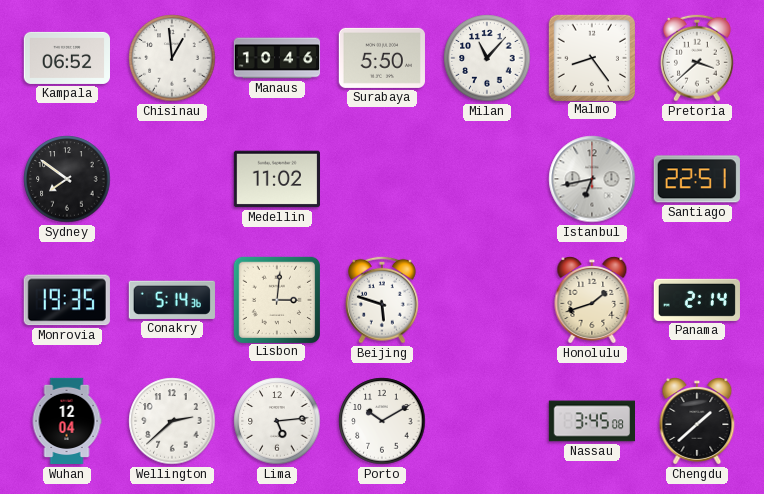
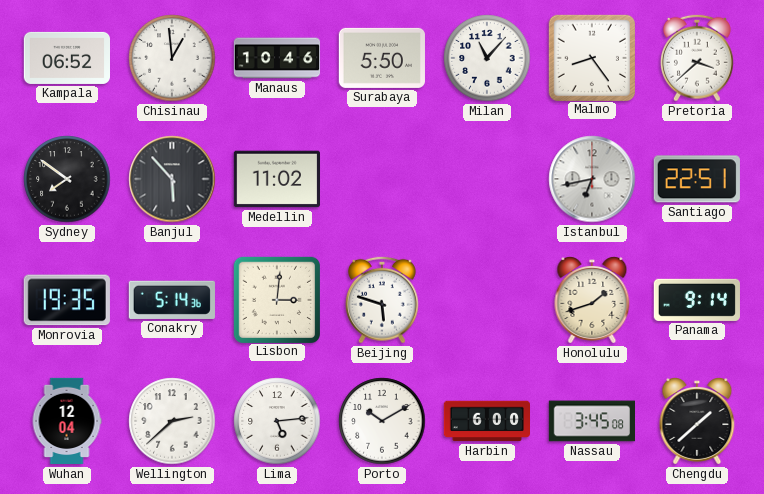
Banjul: none -> 5:53
Panama: 2:14 -> 9:14
Harbin: none -> 6:00
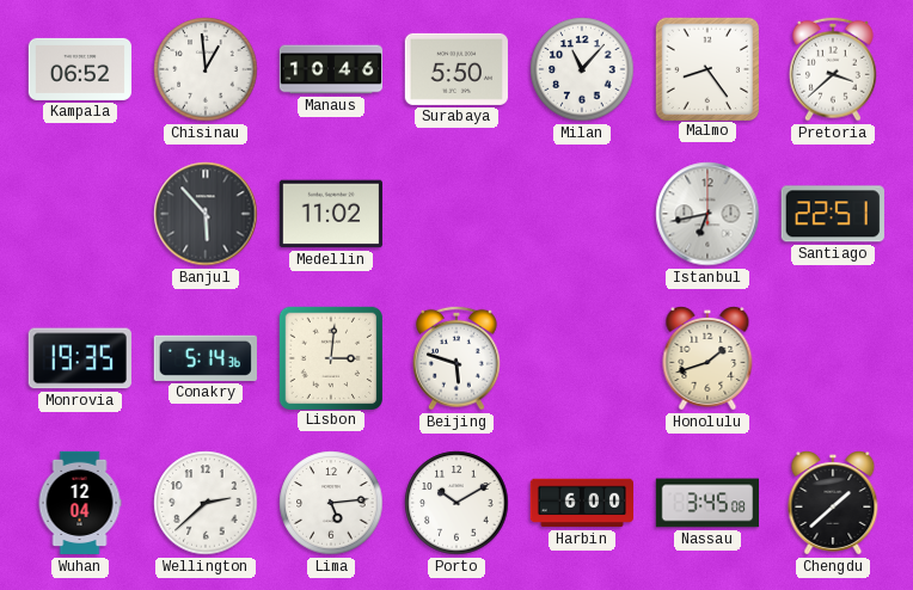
Sydney: 7:51 -> none
Panama: 9:14 -> none
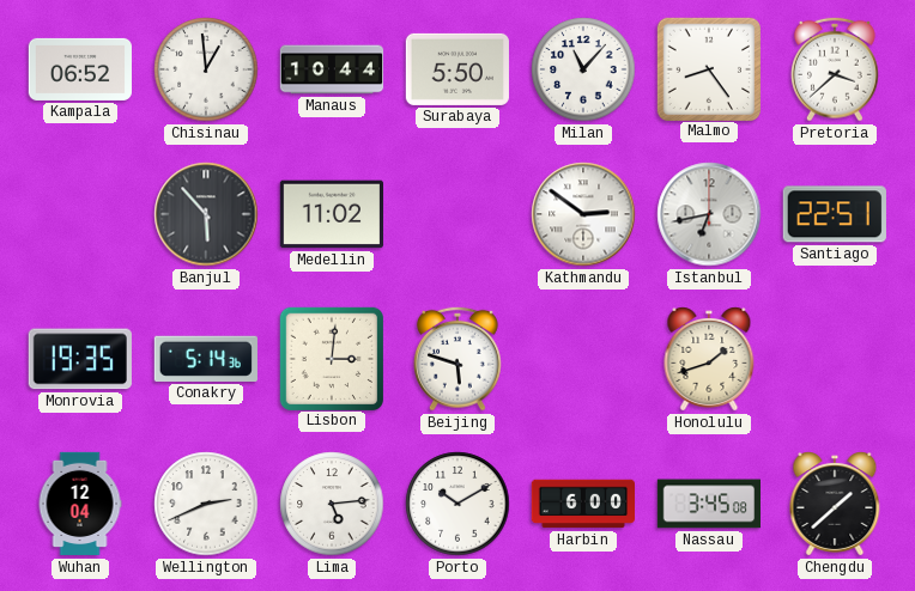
Manaus: 10:46 -> 10:44
Kathmandu: none -> 2:51
Wellington: 2:38 -> 2:41
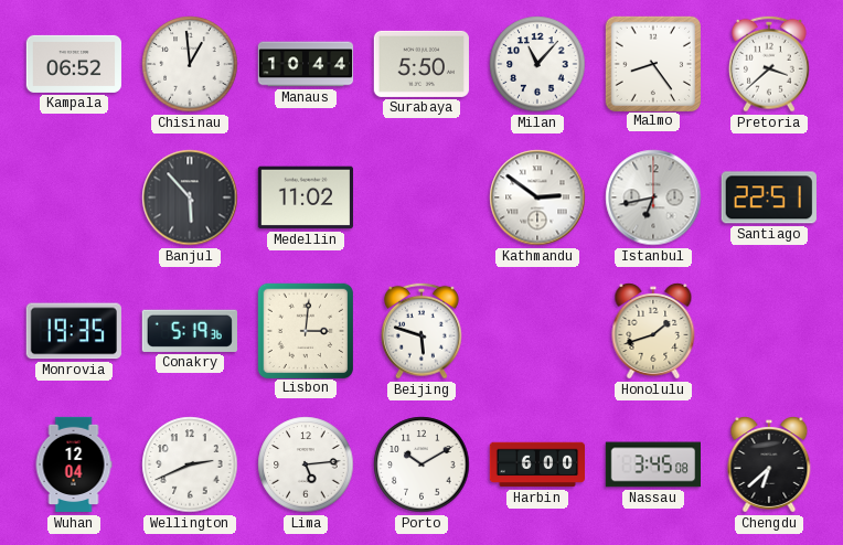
Conakry: 5:14 -> 5:19
Chengdu: 1:38 -> 6:38
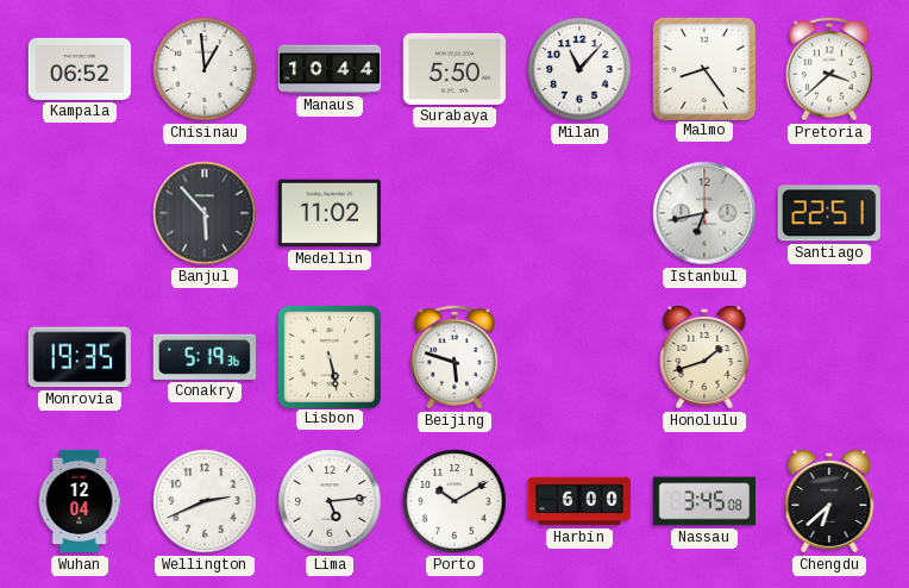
Kathmandu: 2:51 -> none
Lisbon: 3:01 -> 5:28
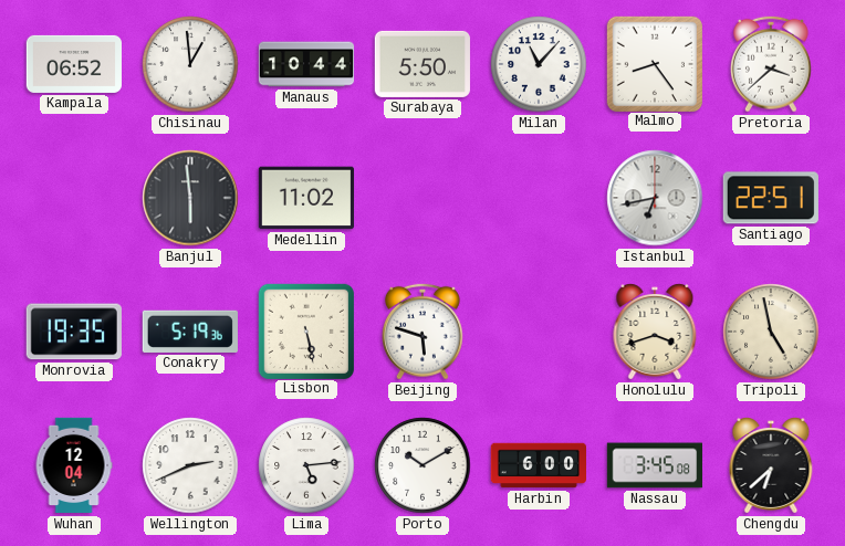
Banjul: 5:53 -> 5:59
Honolulu: 1:42 -> 3:42
Tripoli: none -> 4:58
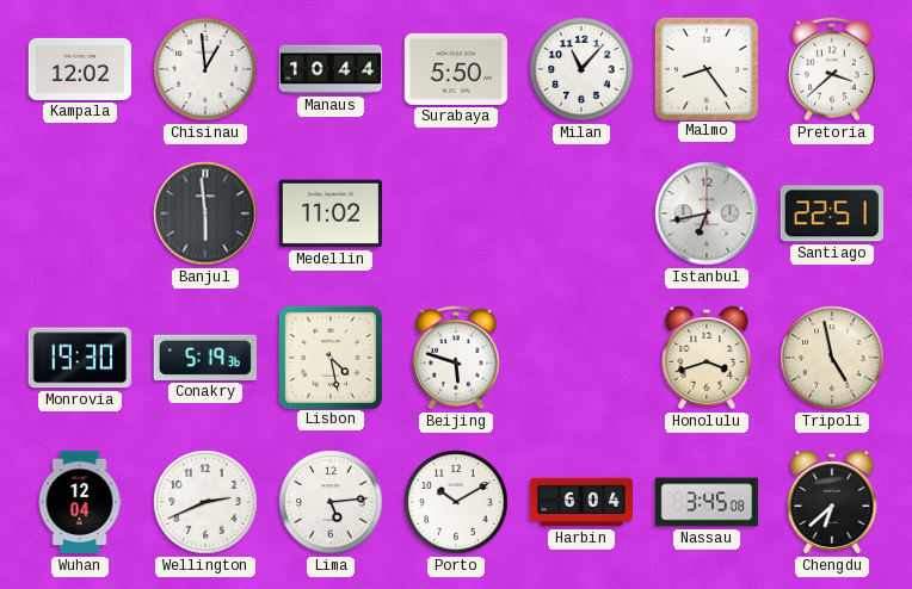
Kampala: 06:52 -> 12:02
Monrovia: 19:35 -> 19:30
Lisbon: 5:28 -> 4:28
Harbin: 6:00 -> 6:04
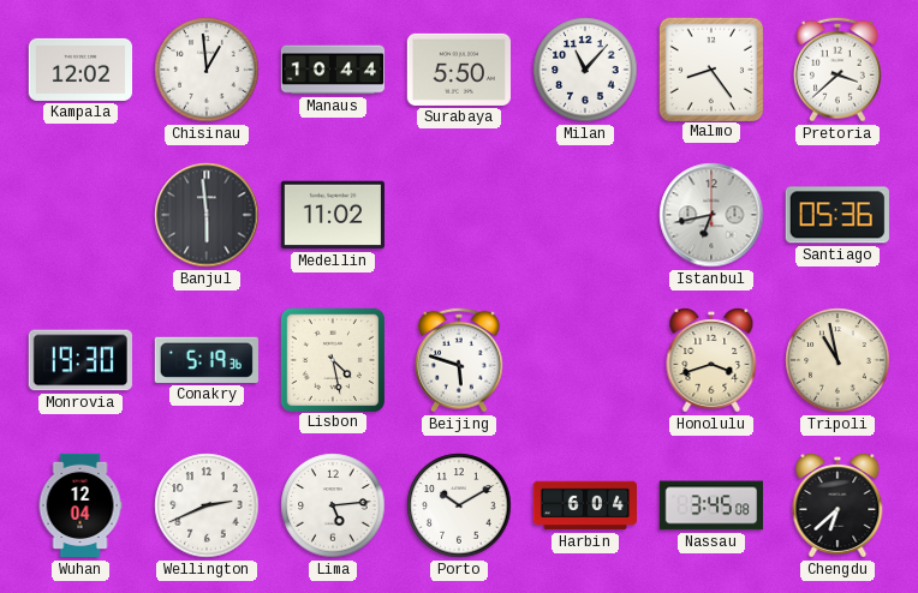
Santiago: 22:51 -> 05:36
Tripoli: 4:58 -> 10:58
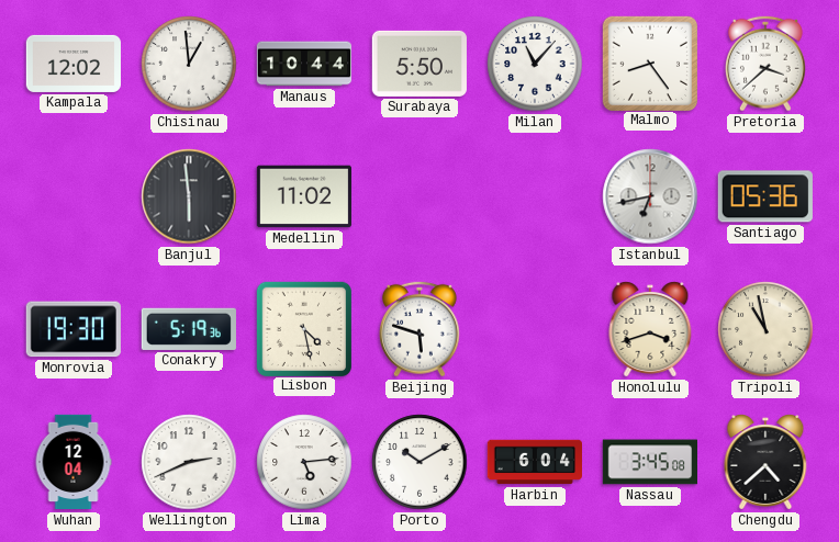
Chengdu: 6:38 -> 4:38
